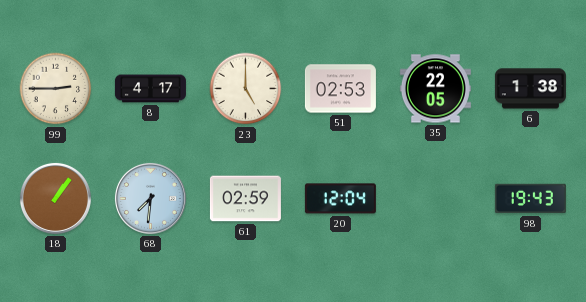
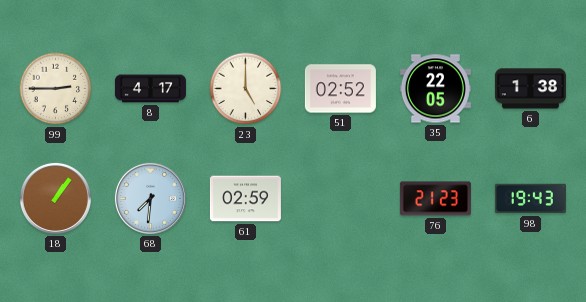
51: 02:53 -> 02:52
20: 12:04 -> none
76: none -> 21:23
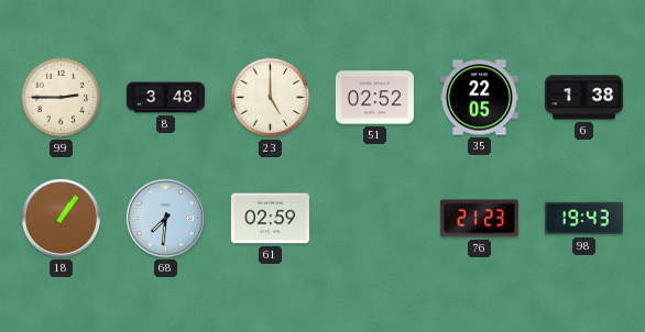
8: 4:17 -> 3:48
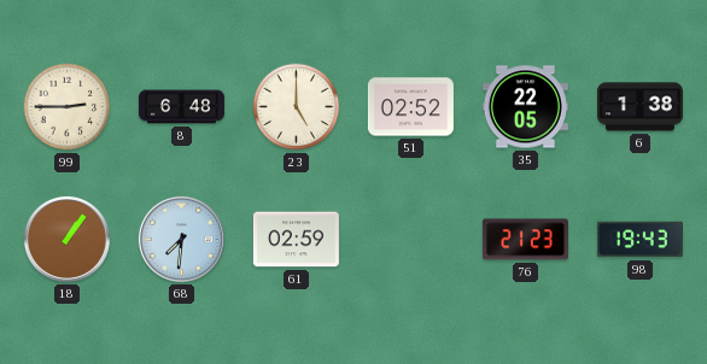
8: 3:48 -> 6:48
